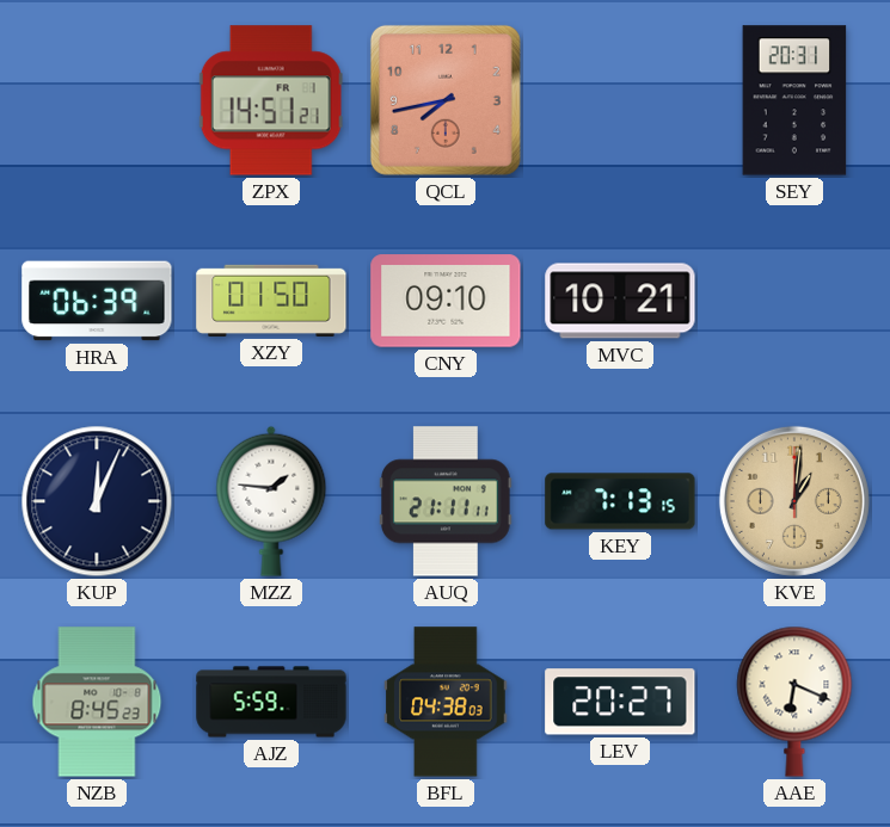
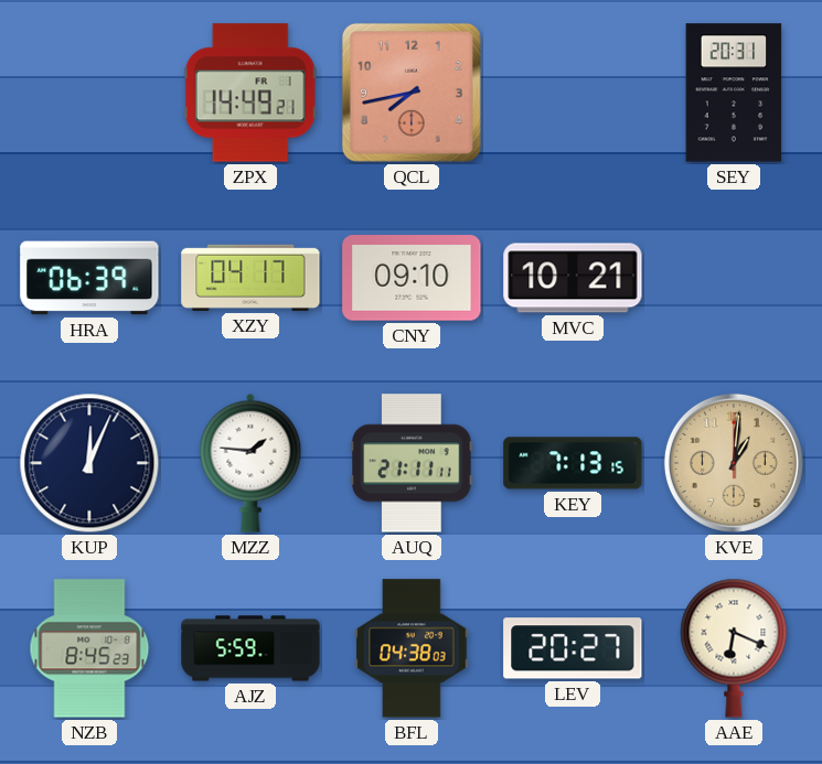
ZPX: 14:51 -> 14:49
XZY: 01:50 -> 04:17
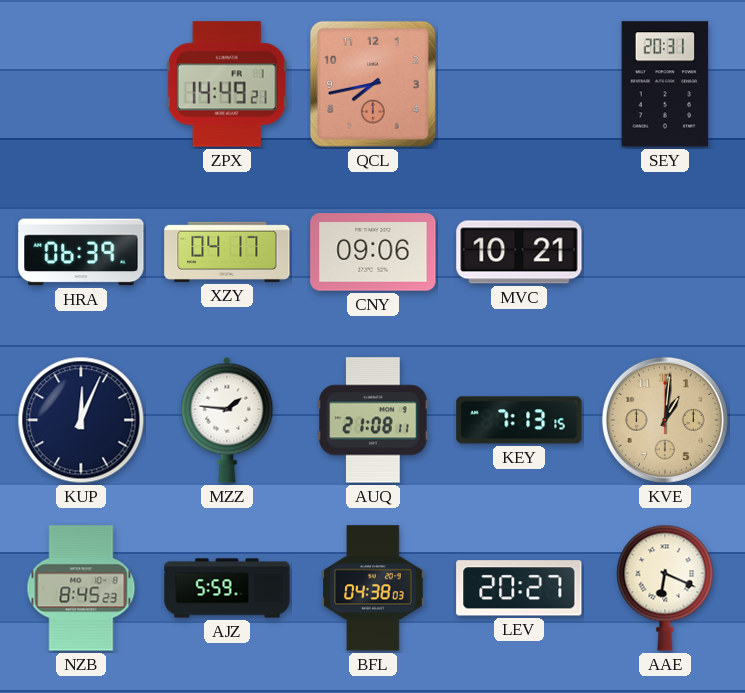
CNY: 09:10 -> 09:06
AUQ: 21:11 -> 21:08
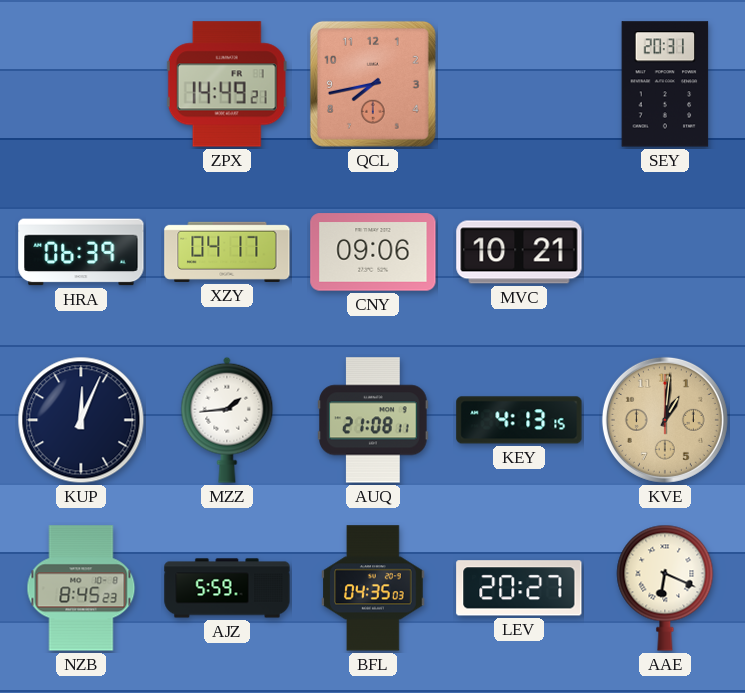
MZZ: 1:46 -> 1:44
KEY: 7:13 -> 4:13
BFL: 04:38 -> 04:35
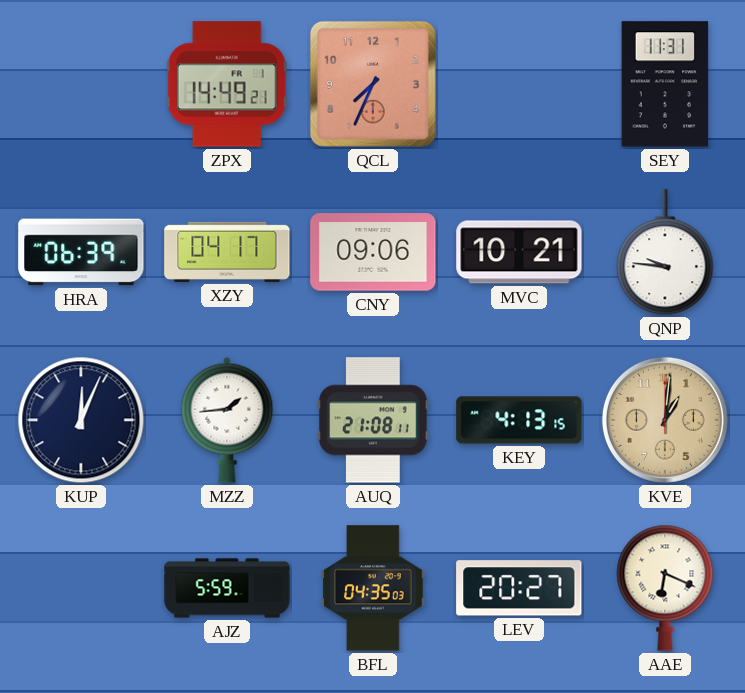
QCL: 7:43 -> 7:34
SEY: 20:31 -> 11:31
QNP: none -> 9:46
NZB: 8:45 -> none
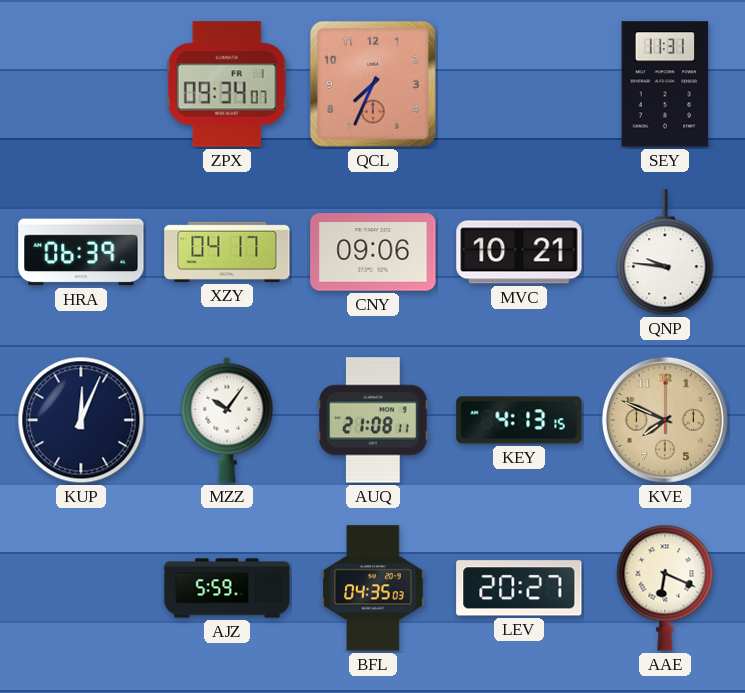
ZPX: 14:49 -> 09:34
MZZ: 1:44 -> 10:06
KVE: 1:01 -> 7:49
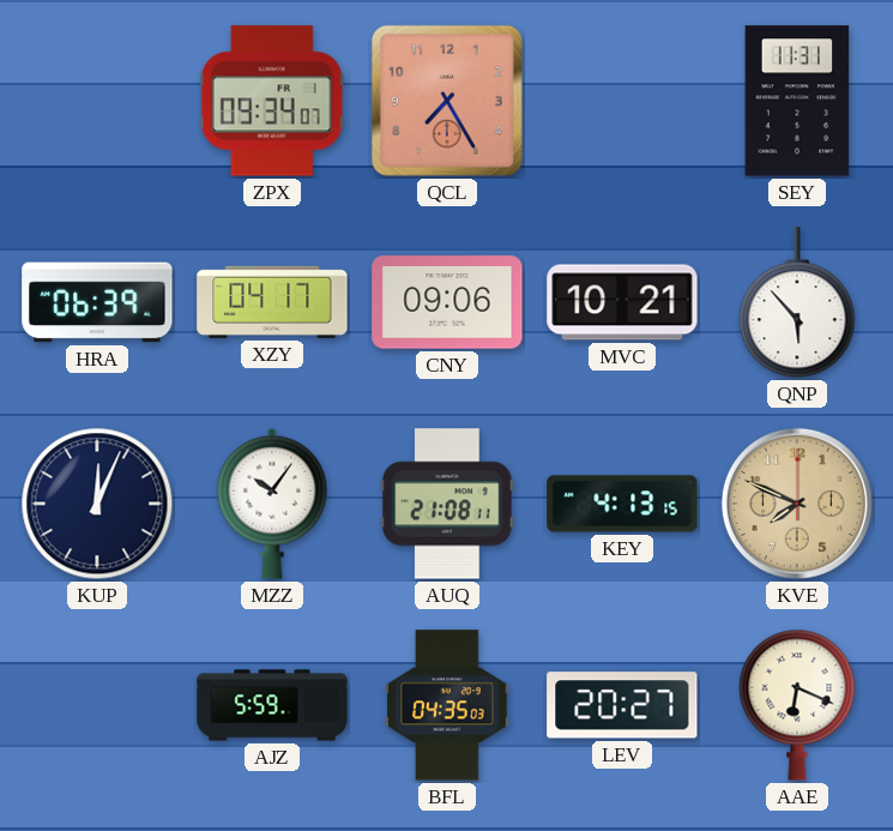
QCL: 7:34 -> 7:25
QNP: 9:46 -> 5:53
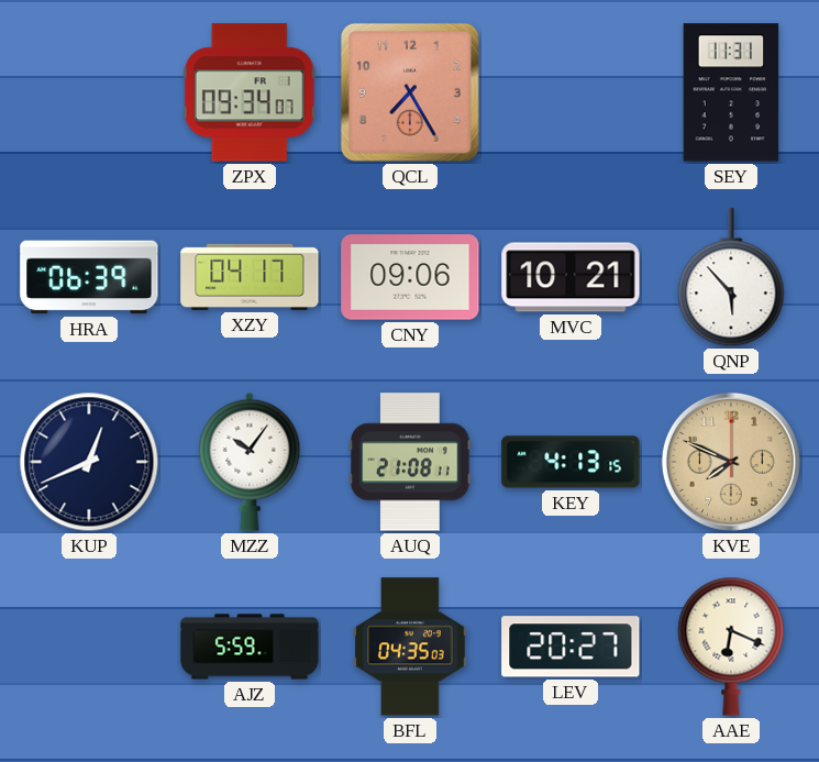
KUP: 12:04 -> 12:41
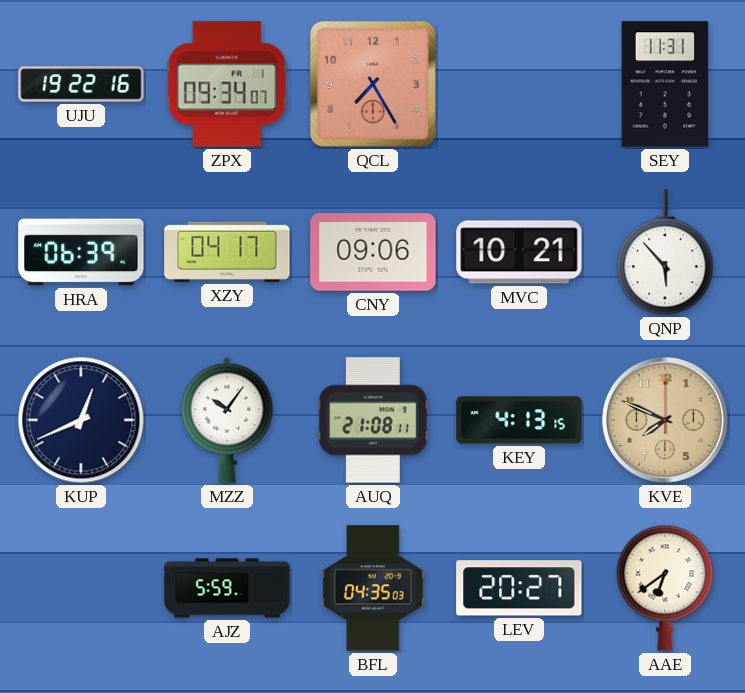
UJU: none -> 19:22
AAE: 6:19 -> 6:39
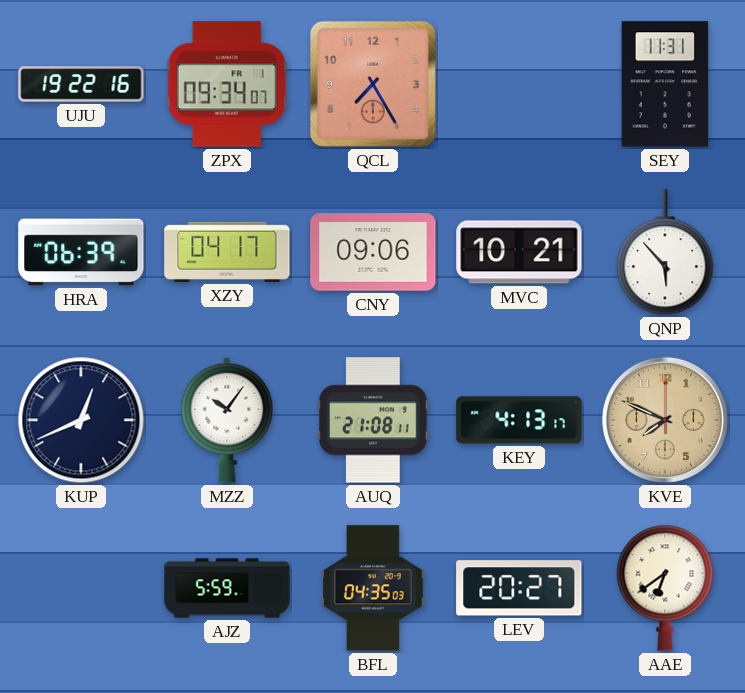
KEY: 4:13:15 -> 4:13:17
